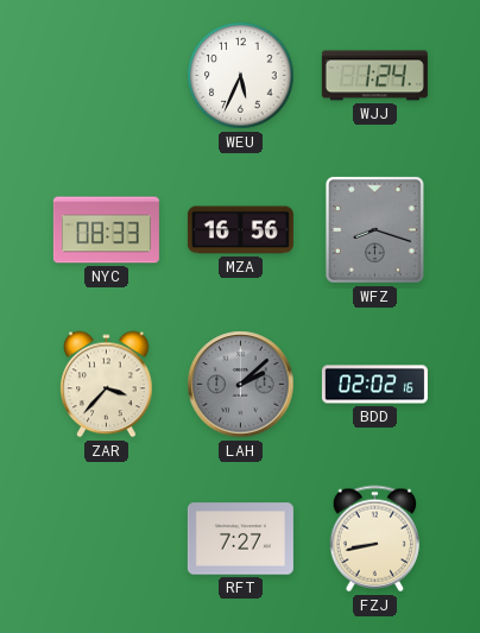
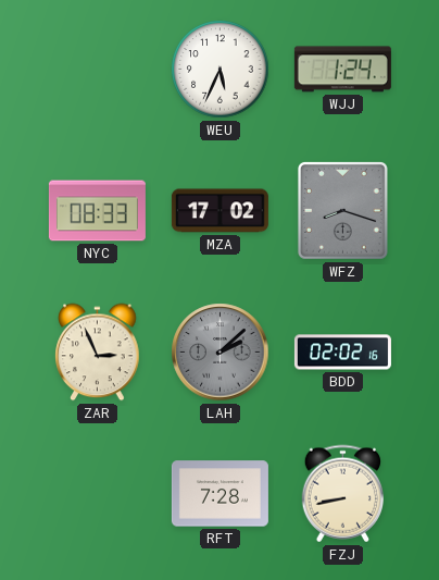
MZA: 16:56 -> 17:02
ZAR: 3:37 -> 2:56
RFT: 7:27 -> 7:28
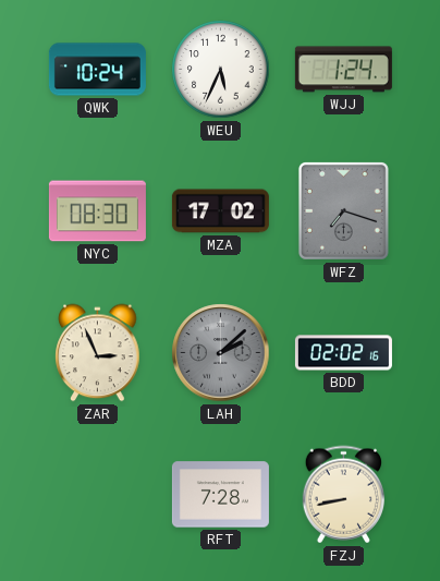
QWK: none -> 10:24
NYC: 08:33 -> 08:30
WFZ: 8:18 -> 7:18
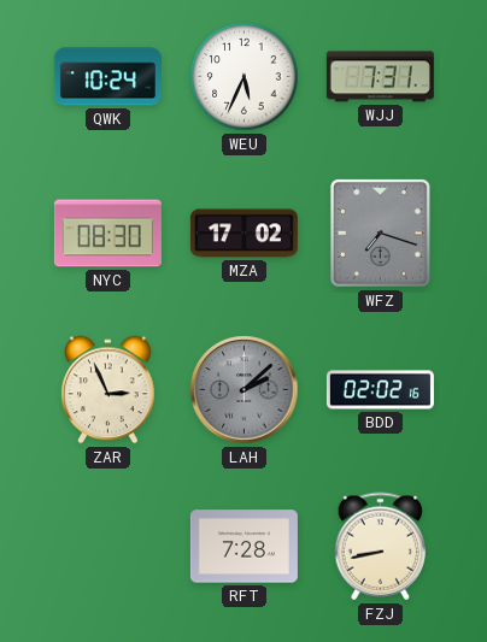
WJJ: 1:24 -> 7:31
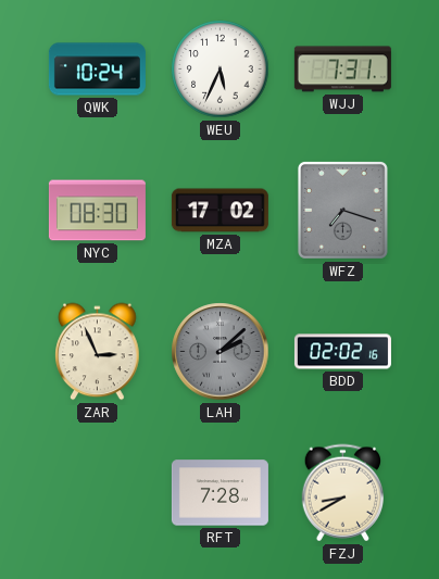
FZJ: 8:43 -> 8:40
